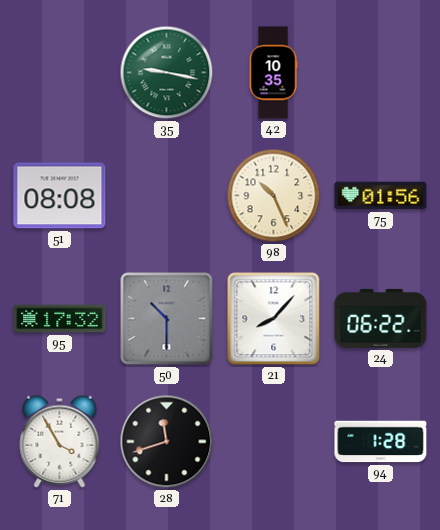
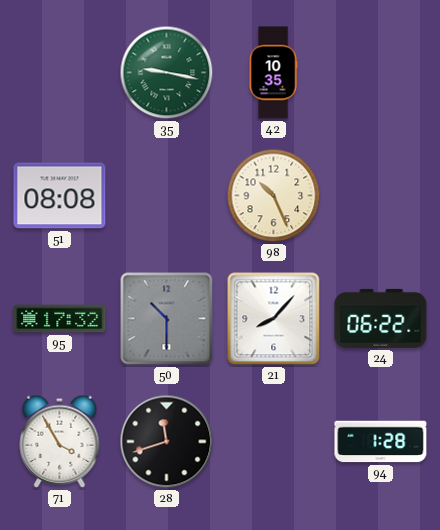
75: 01:56 -> none
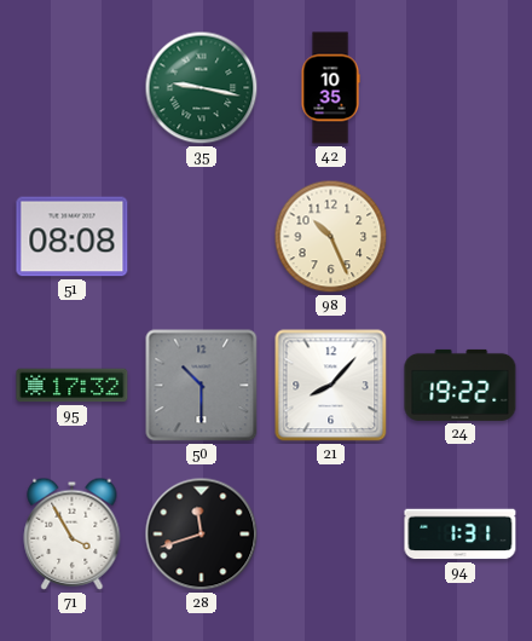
24: 06:22 -> 19:22
94: 1:28 -> 1:31
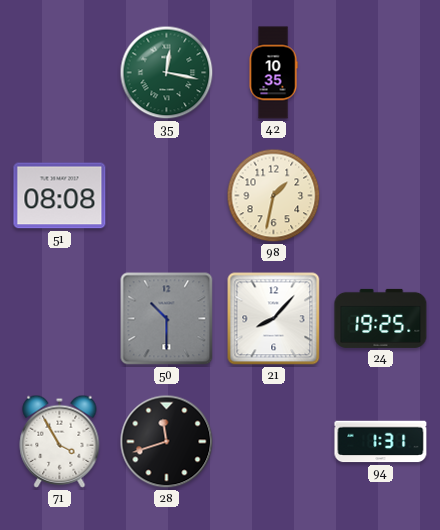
35: 9:17 -> 12:17
98: 10:26 -> 1:32
95: 17:32 -> none
24: 19:22 -> 19:25
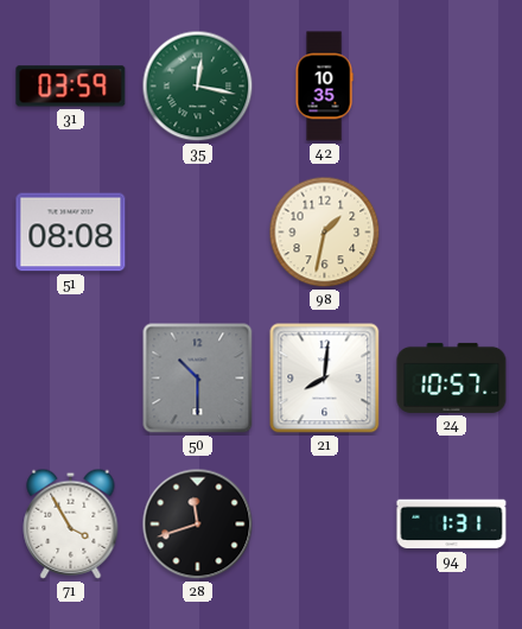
31: none -> 03:59
21: 8:07 -> 8:01
24: 19:25 -> 10:57
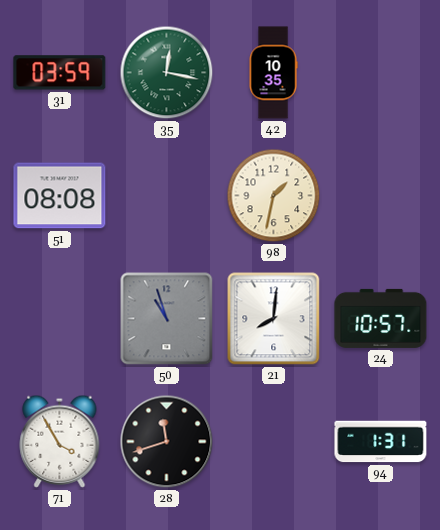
50: 10:30 -> 10:57
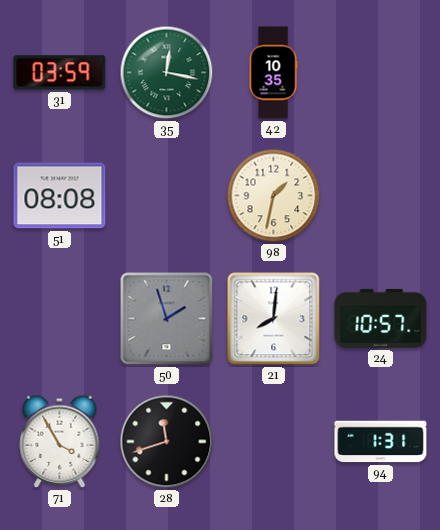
50: 10:57 -> 1:57
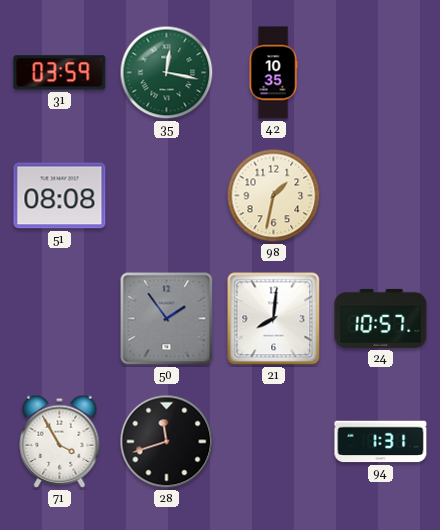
50: 1:57 -> 1:54
